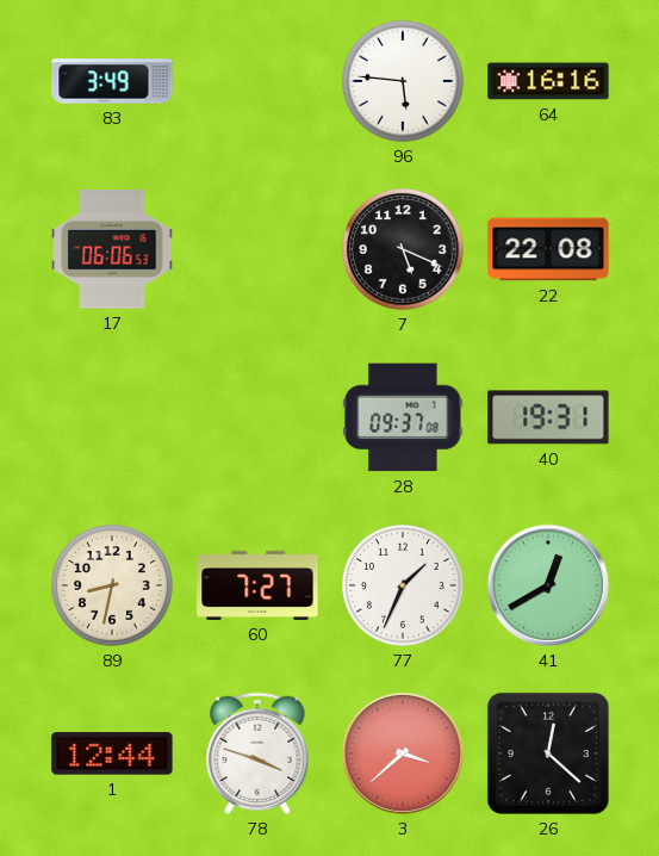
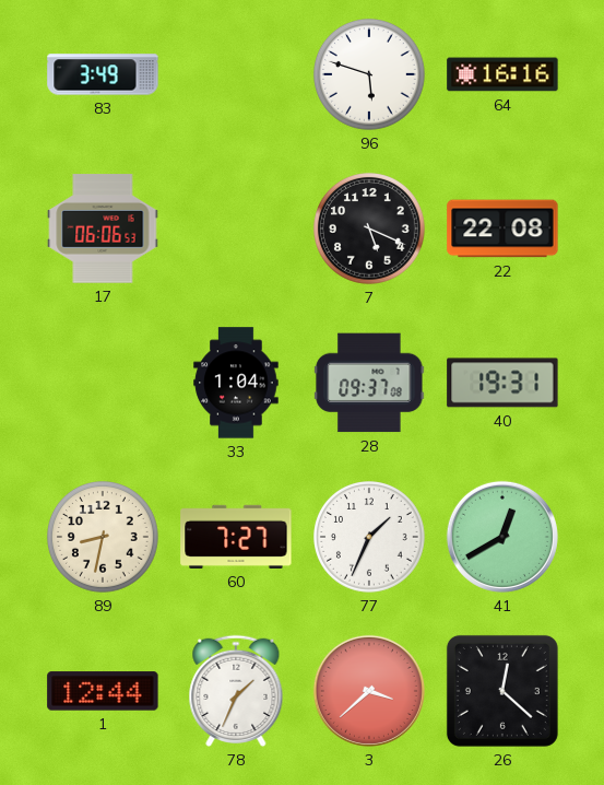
96: 5:46 -> 5:48
33: none -> 1:04
78: 3:48 -> 1:34
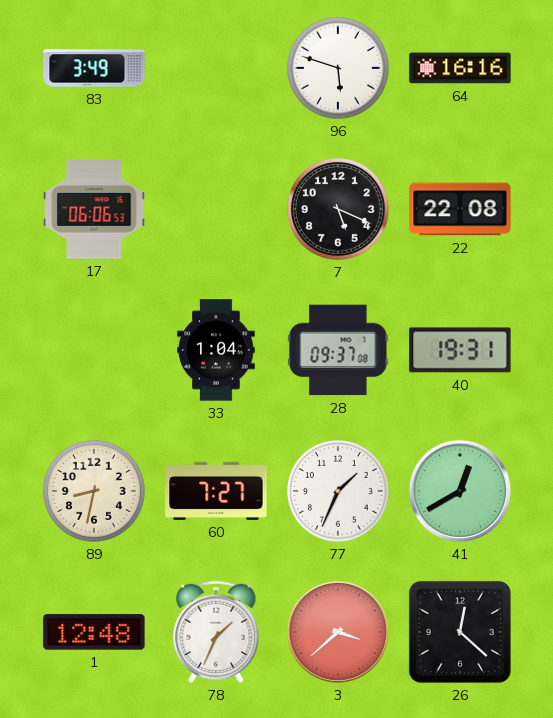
1: 12:44 -> 12:48
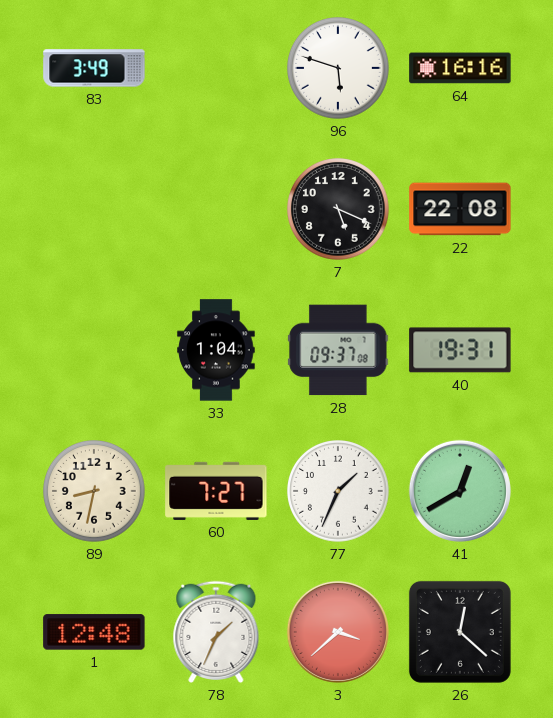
17: 06:06 -> none
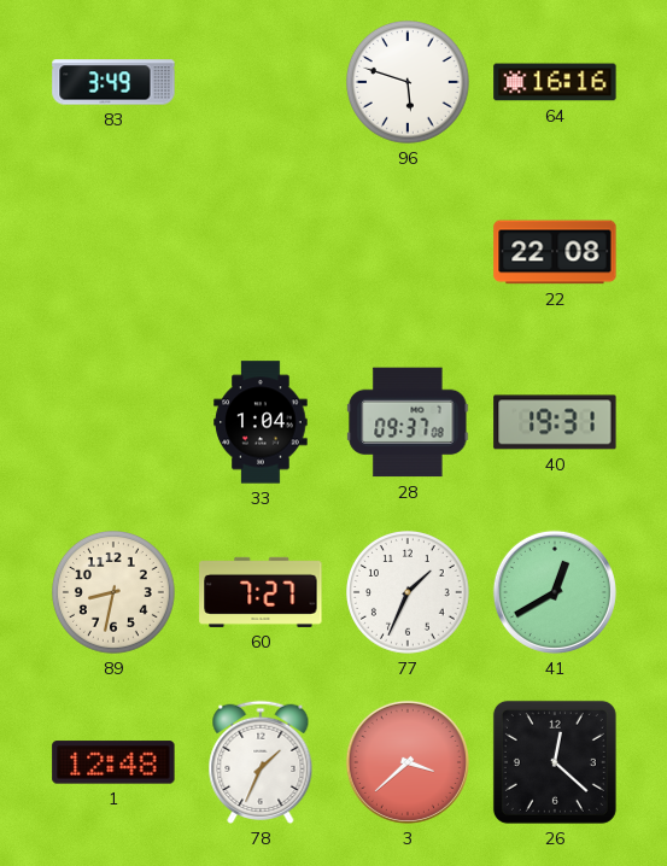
7: 5:19 -> none
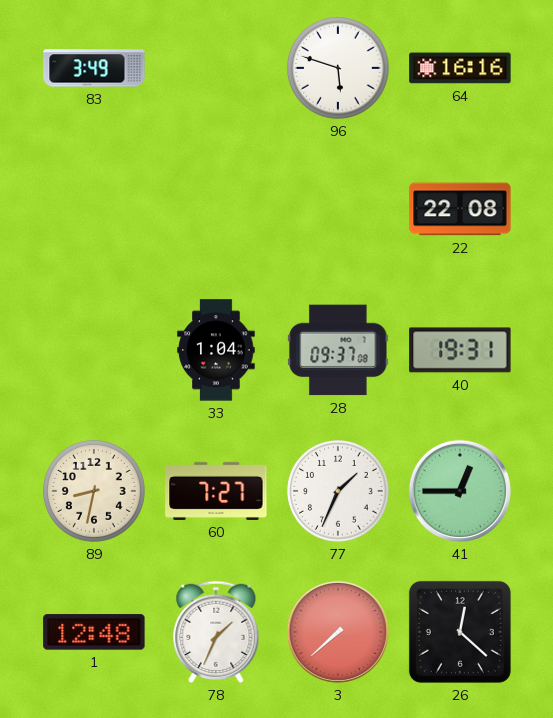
41: 12:40 -> 12:45
3: 3:38 -> 7:38
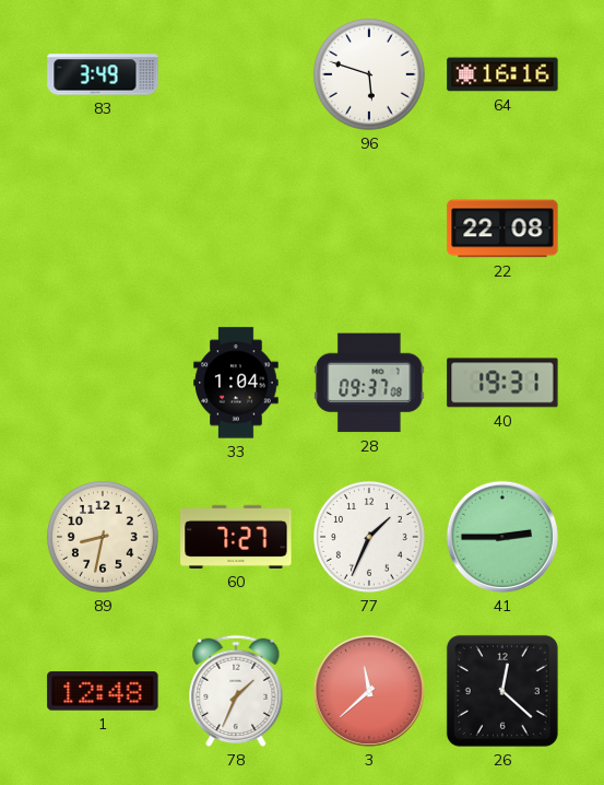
41: 12:45 -> 2:45
3: 7:38 -> 11:38
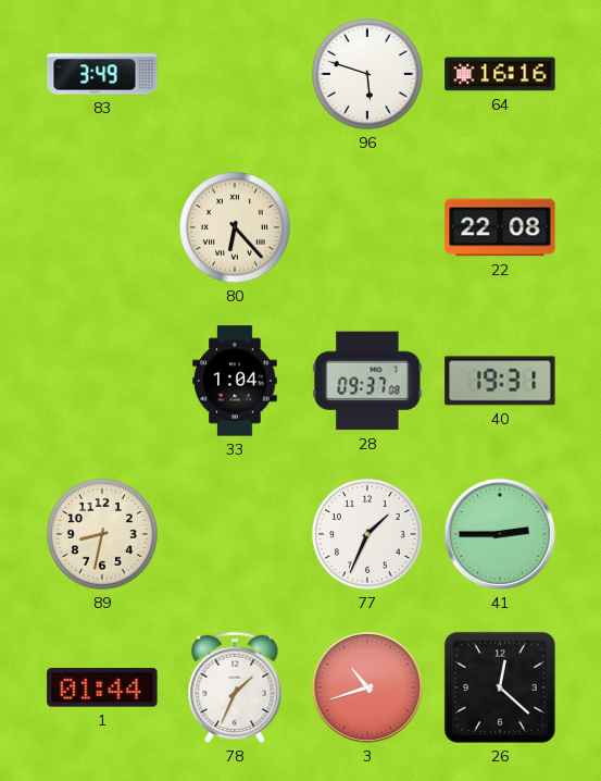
80: none -> 6:23
60: 7:27 -> none
1: 12:48 -> 01:44
3: 11:38 -> 10:42
